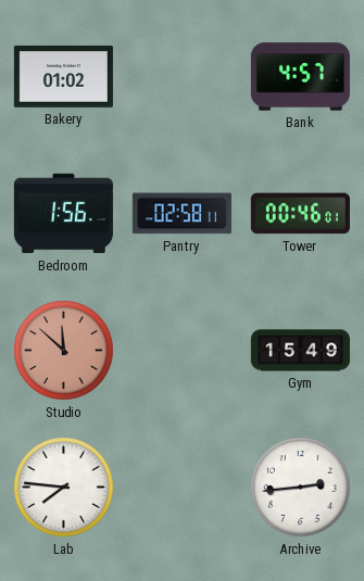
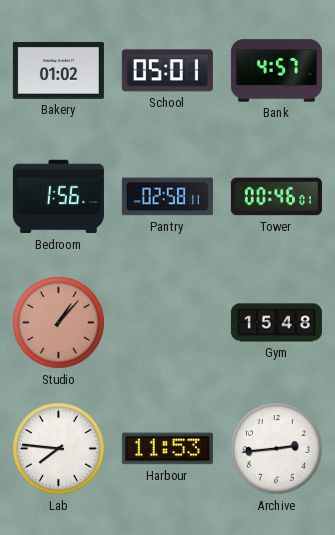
School: none -> 05:01
Studio: 11:52 -> 1:07
Gym: 15:49 -> 15:48
Harbour: none -> 11:53
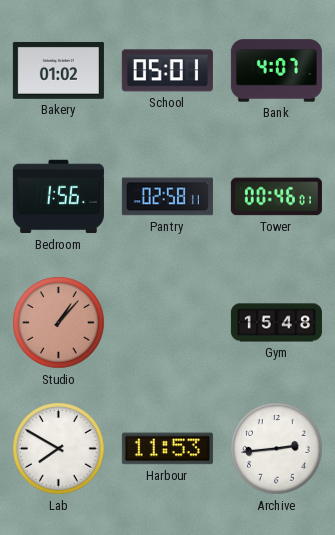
Bank: 4:57 -> 4:07
Lab: 7:46 -> 7:50
